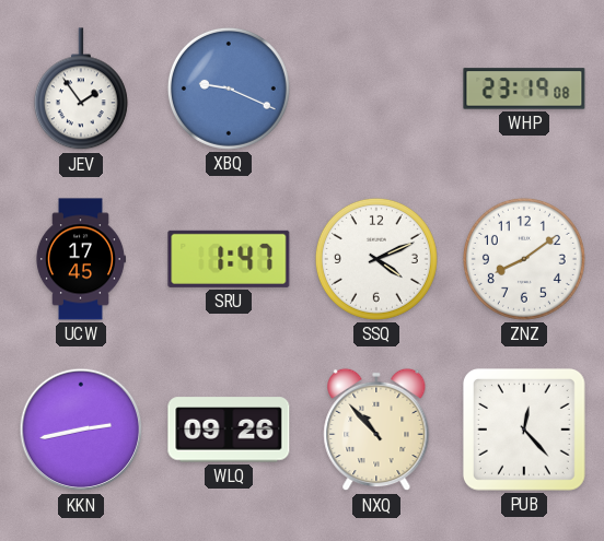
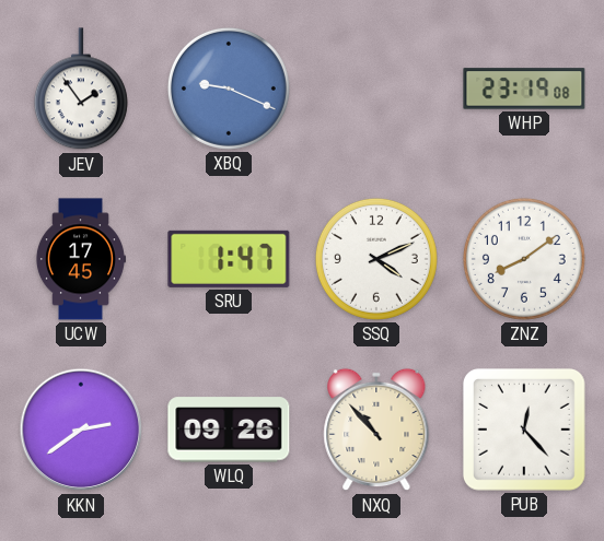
KKN: 2:43 -> 2:39
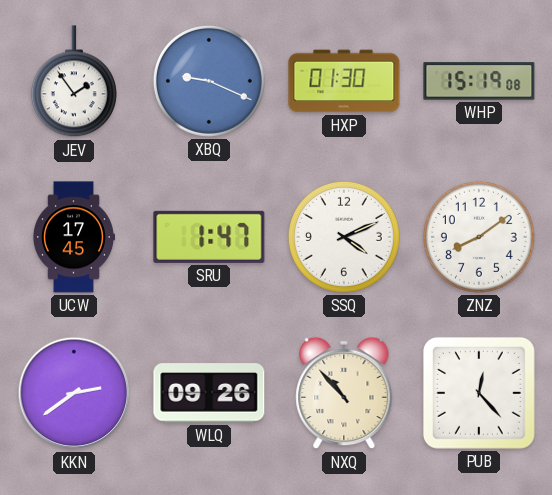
HXP: none -> 01:30
WHP: 23:19 -> 15:19
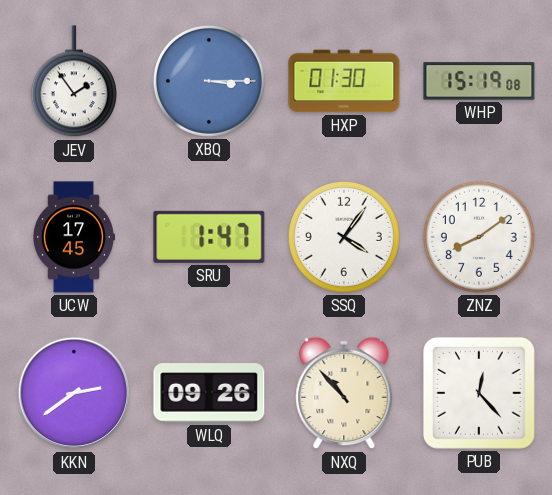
XBQ: 9:19 -> 3:15
SSQ: 4:11 -> 4:06
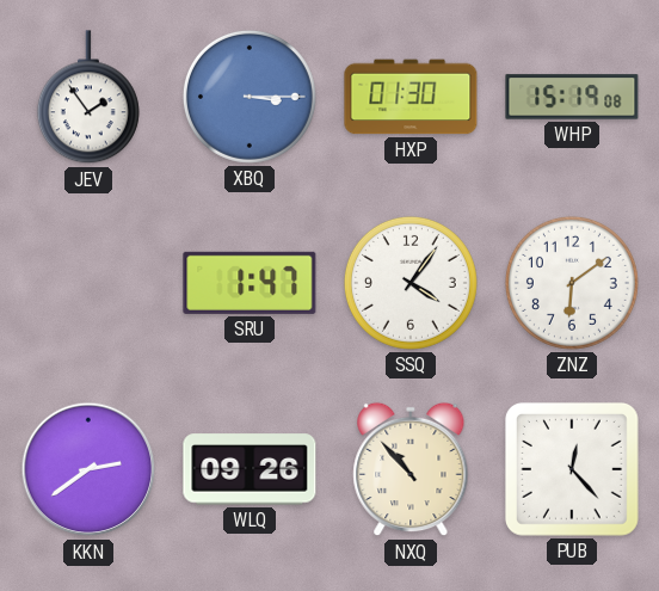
UCW: 17:45 -> none
ZNZ: 8:09 -> 6:09
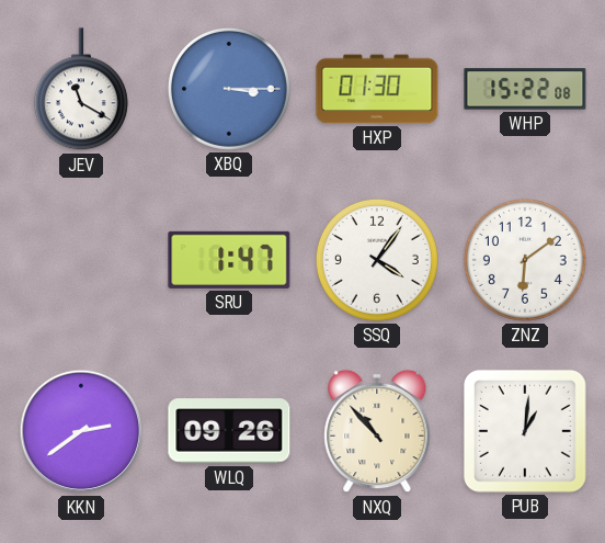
JEV: 1:54 -> 11:20
WHP: 15:19 -> 15:22
PUB: 12:23 -> 1:01
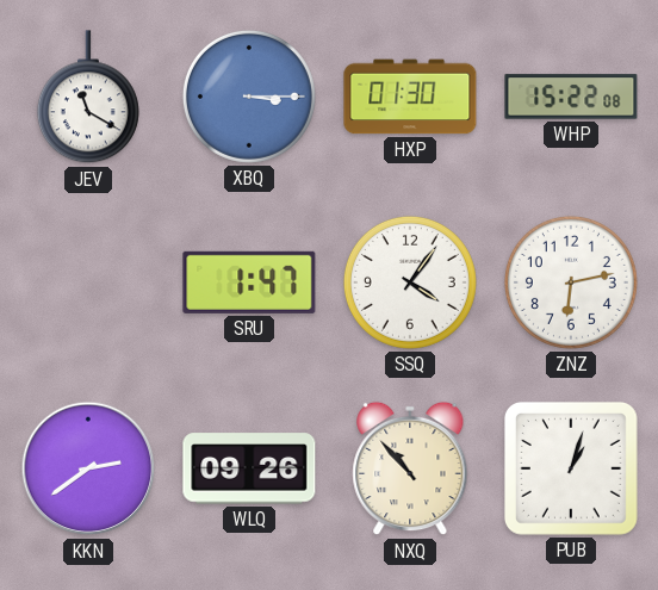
ZNZ: 6:09 -> 6:13
PUB: 1:01 -> 1:03
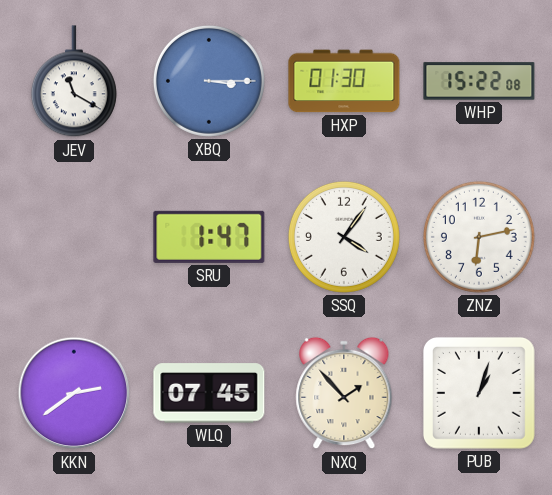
WLQ: 09:26 -> 07:45
NXQ: 10:53 -> 1:53
